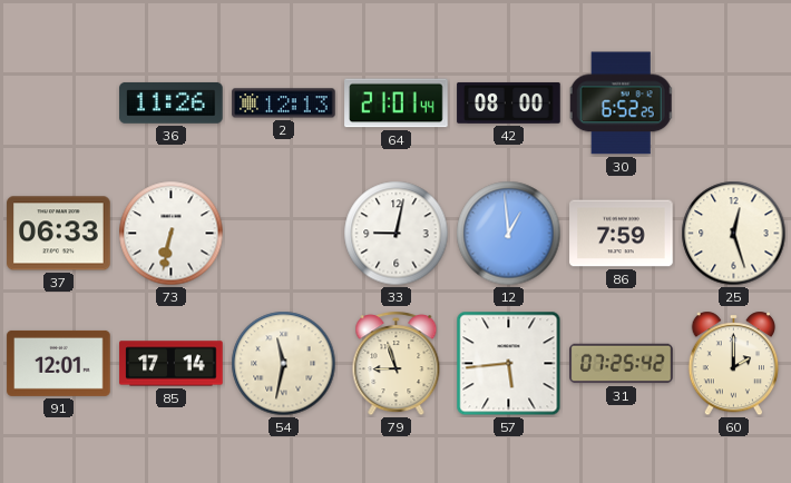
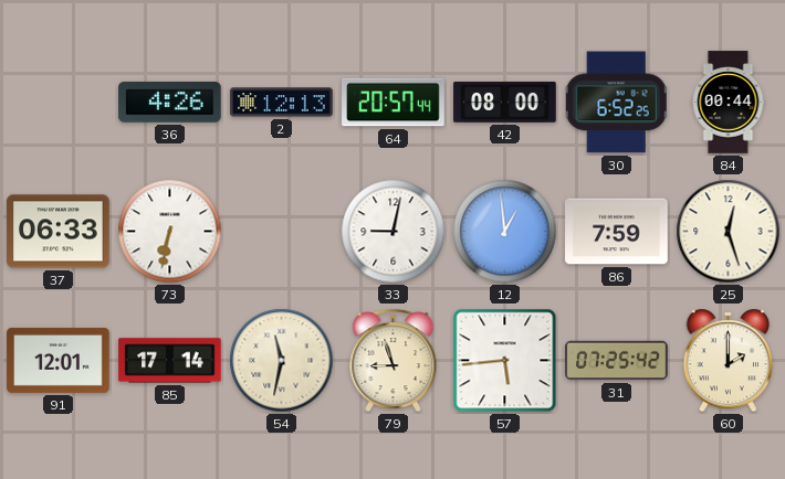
36: 11:26 -> 4:26
64: 21:01 -> 20:57
84: none -> 00:44
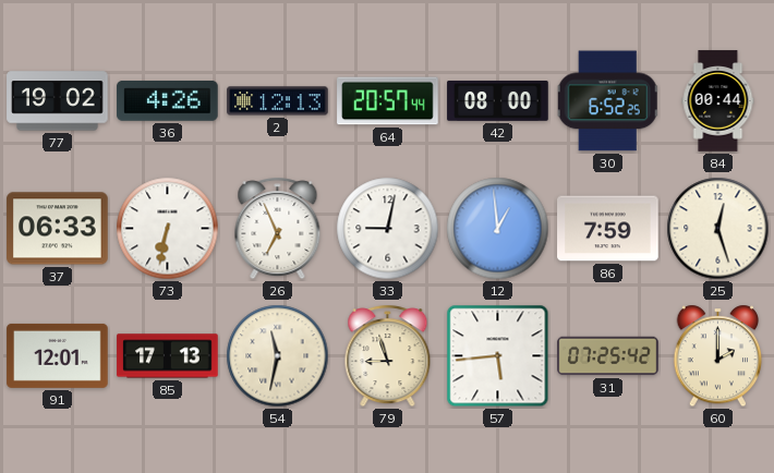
77: none -> 19:02
26: none -> 6:56
85: 17:14 -> 17:13
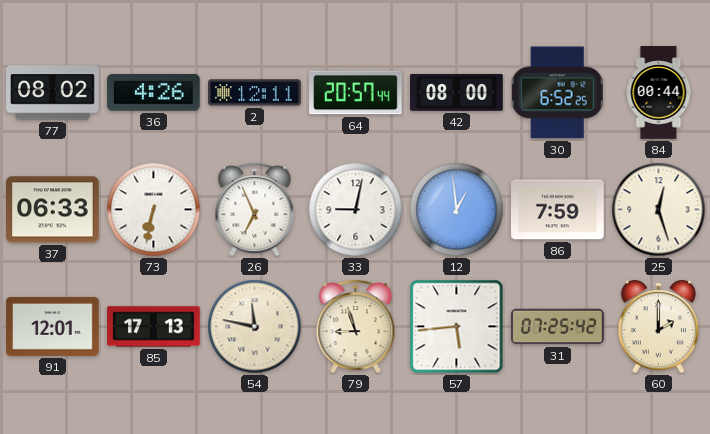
77: 19:02 -> 08:02
2: 12:13 -> 12:11
54: 11:32 -> 11:47
